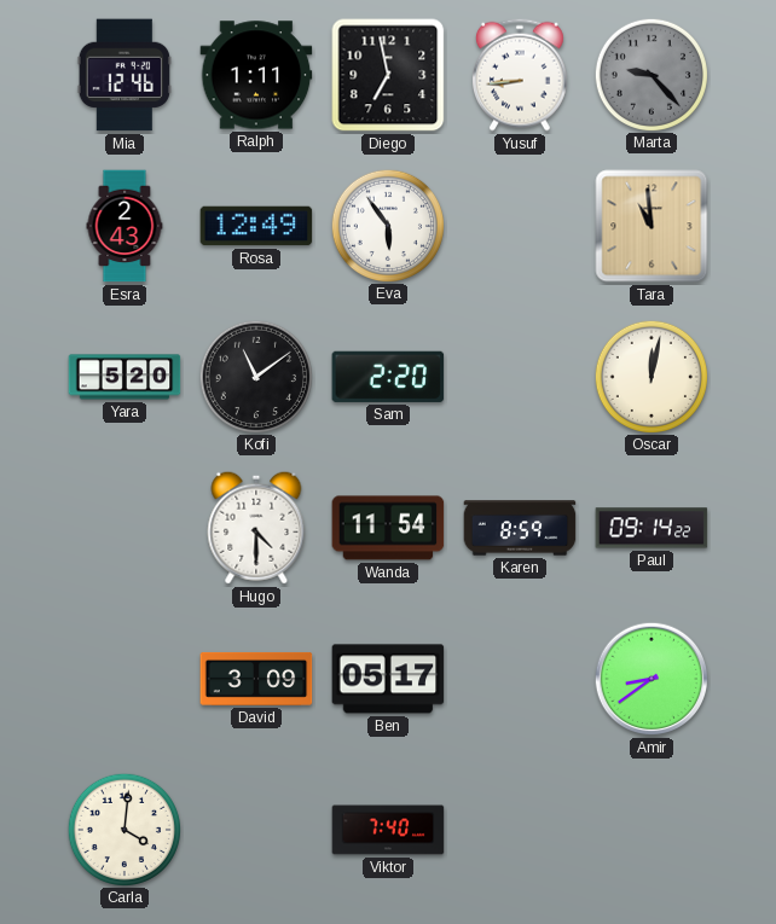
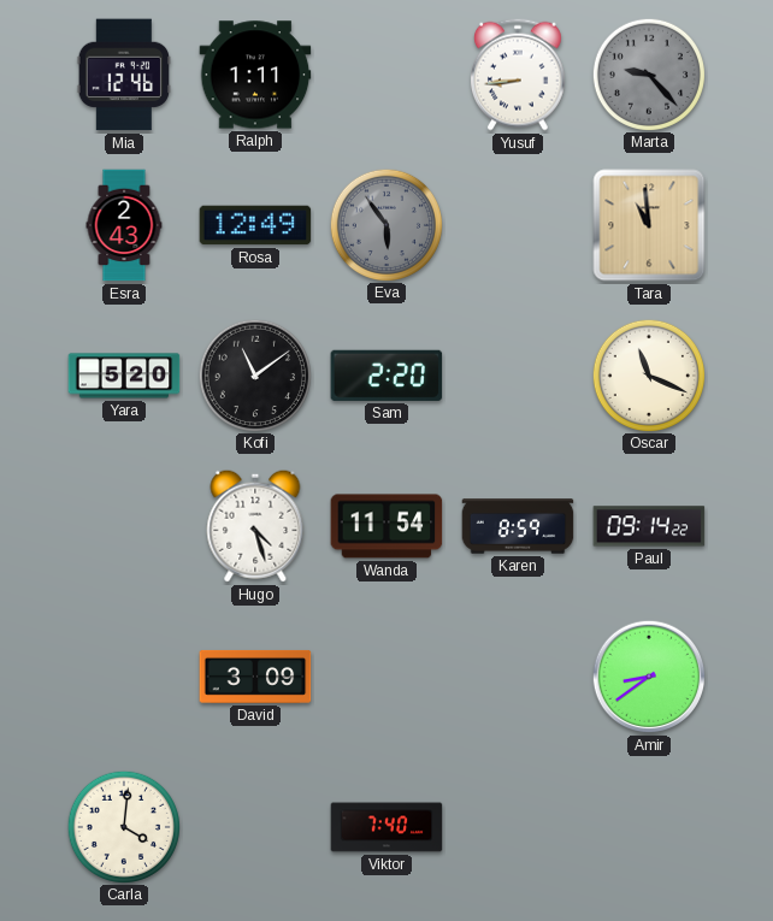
Diego: 6:58 -> none
Eva dial: white -> grey
Oscar: 12:02 -> 11:19
Hugo: 4:30 -> 4:27
Ben: 05:17 -> none
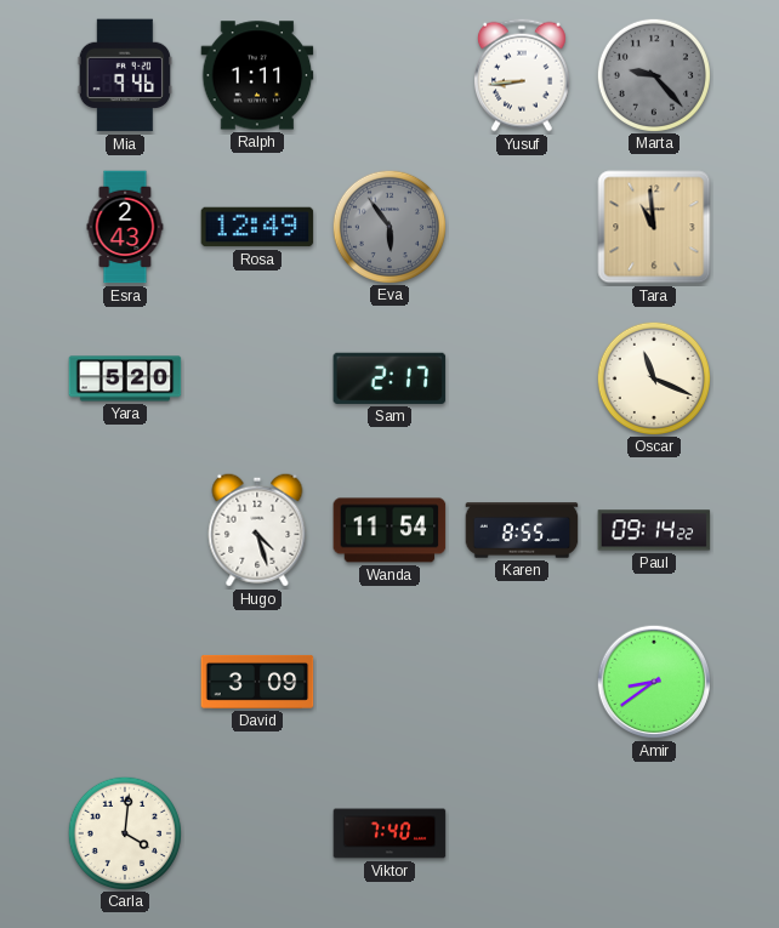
Mia: 12:46 -> 9:46
Kofi: 11:09 -> none
Sam: 2:20 -> 2:17
Karen: 8:59 -> 8:55
